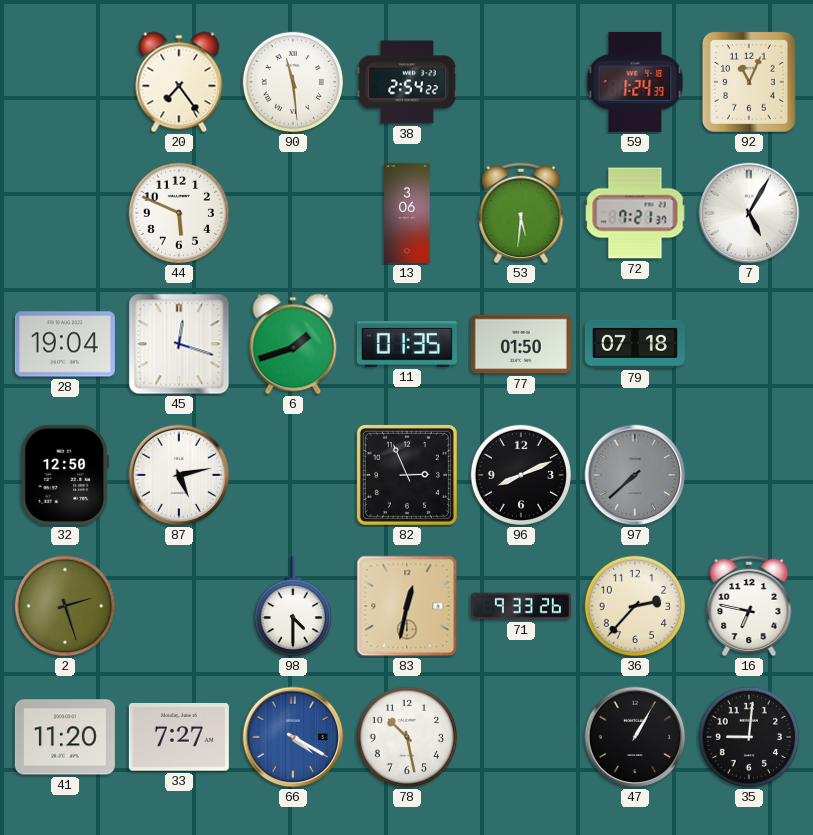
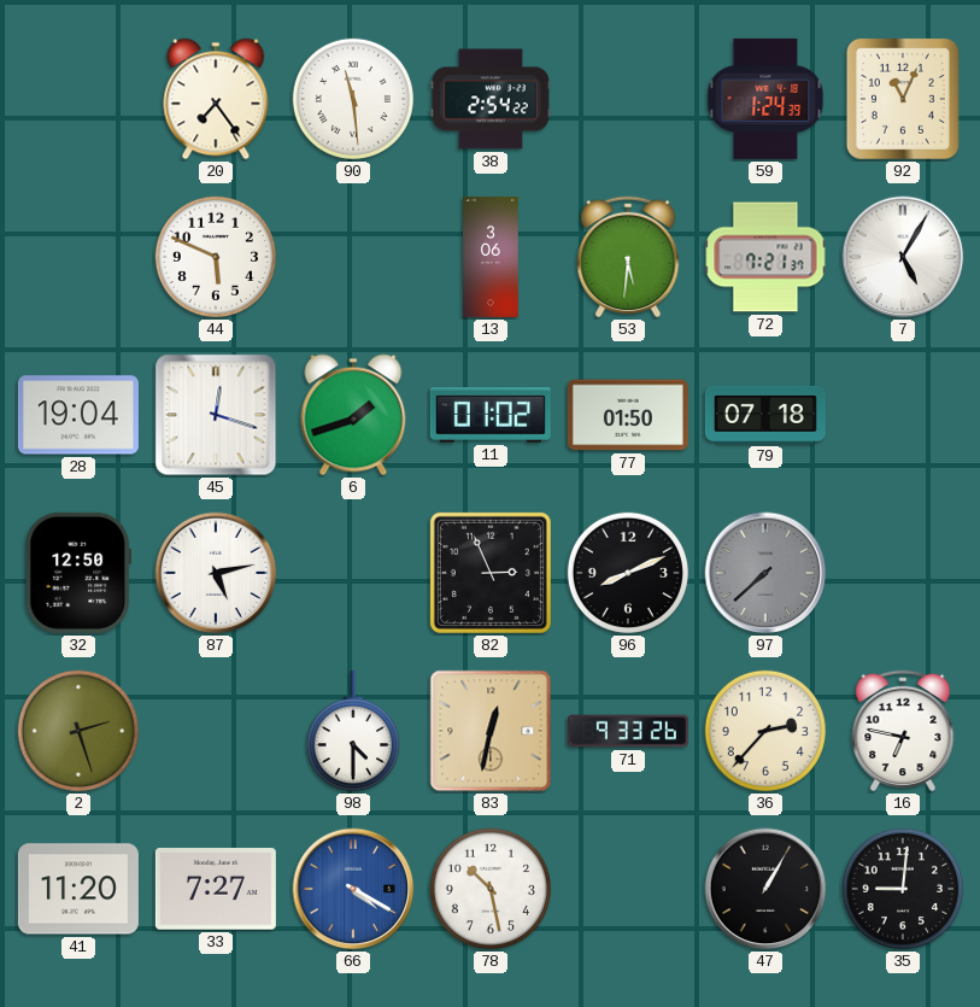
11: 01:35 -> 01:02
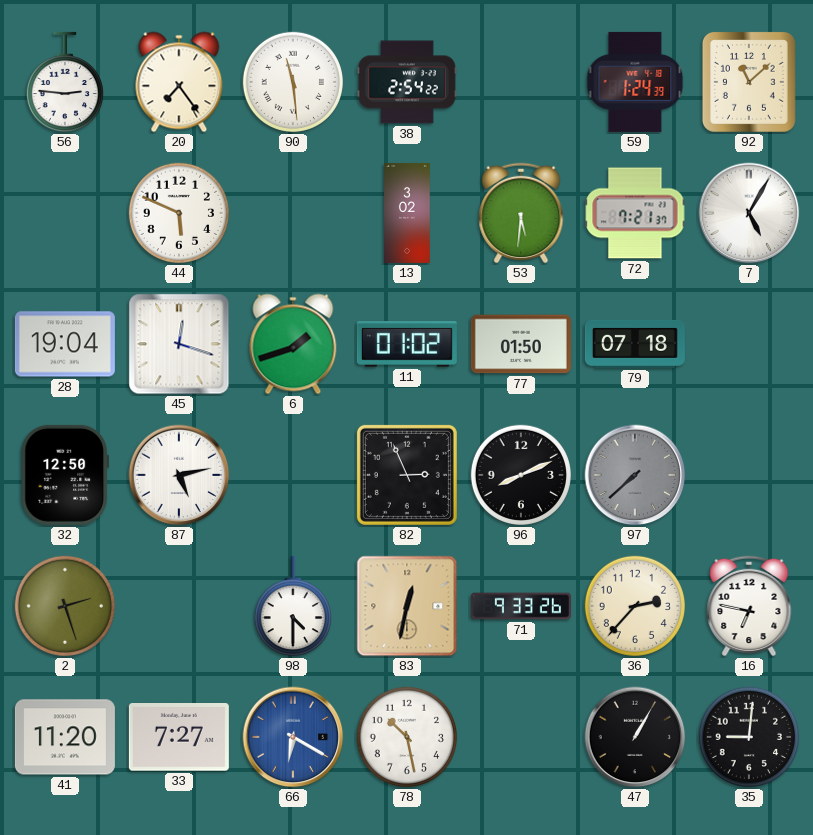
56: none -> 2:46
92: 11:04 -> 11:08
13: 3:06 -> 3:02
66: 4:20 -> 6:20
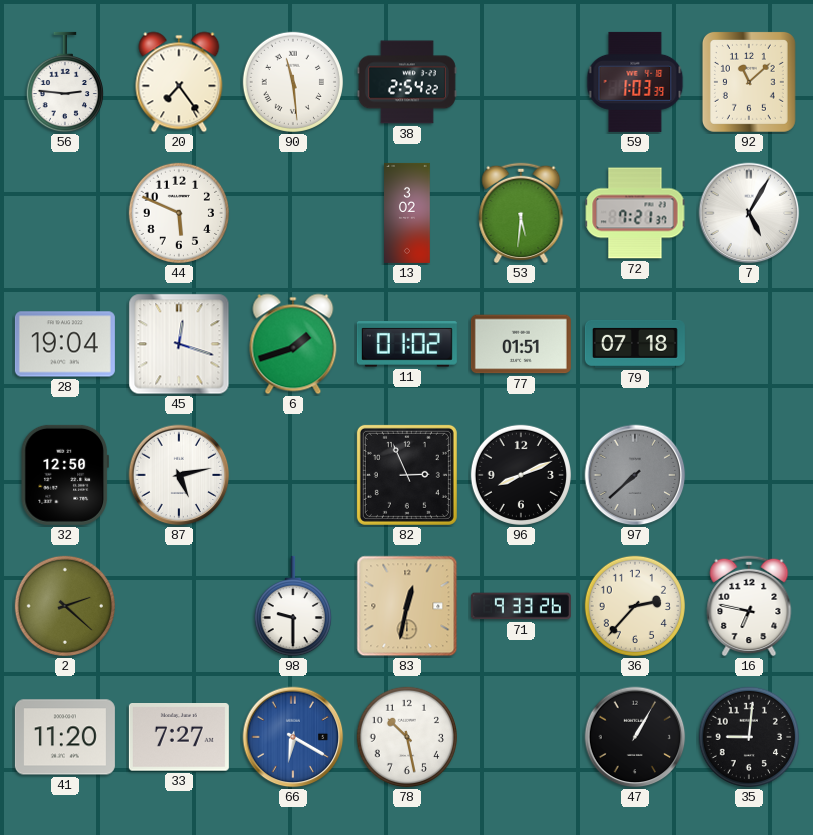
59: 1:24 -> 1:03
77: 01:50 -> 01:51
2: 2:27 -> 2:22
98: 4:30 -> 9:30
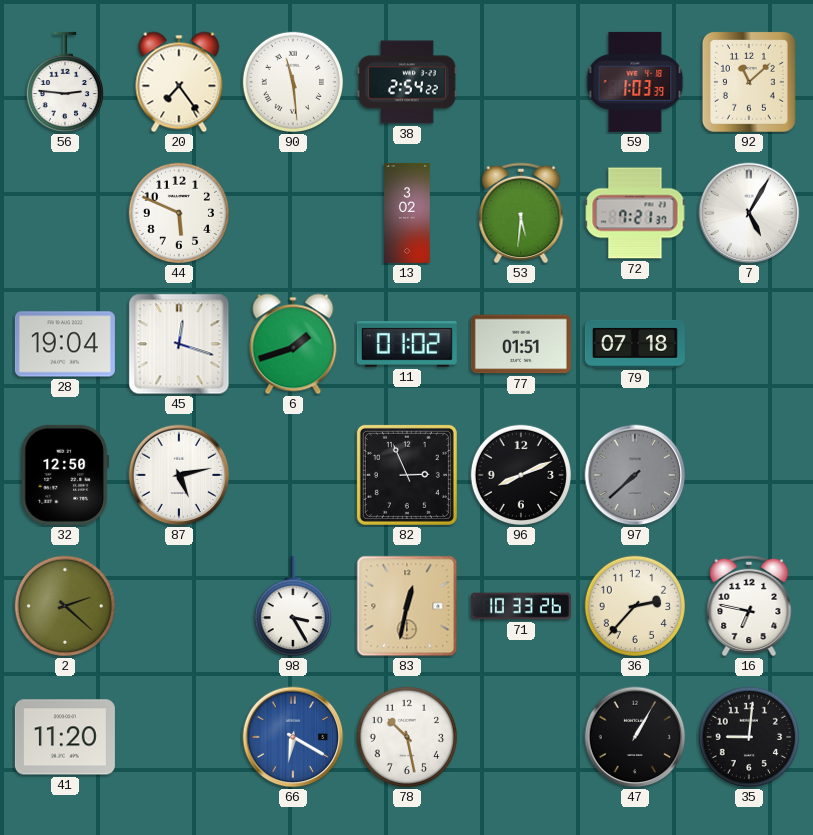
98: 9:30 -> 3:25
71: 9:33 -> 10:33
33: 7:27 -> none
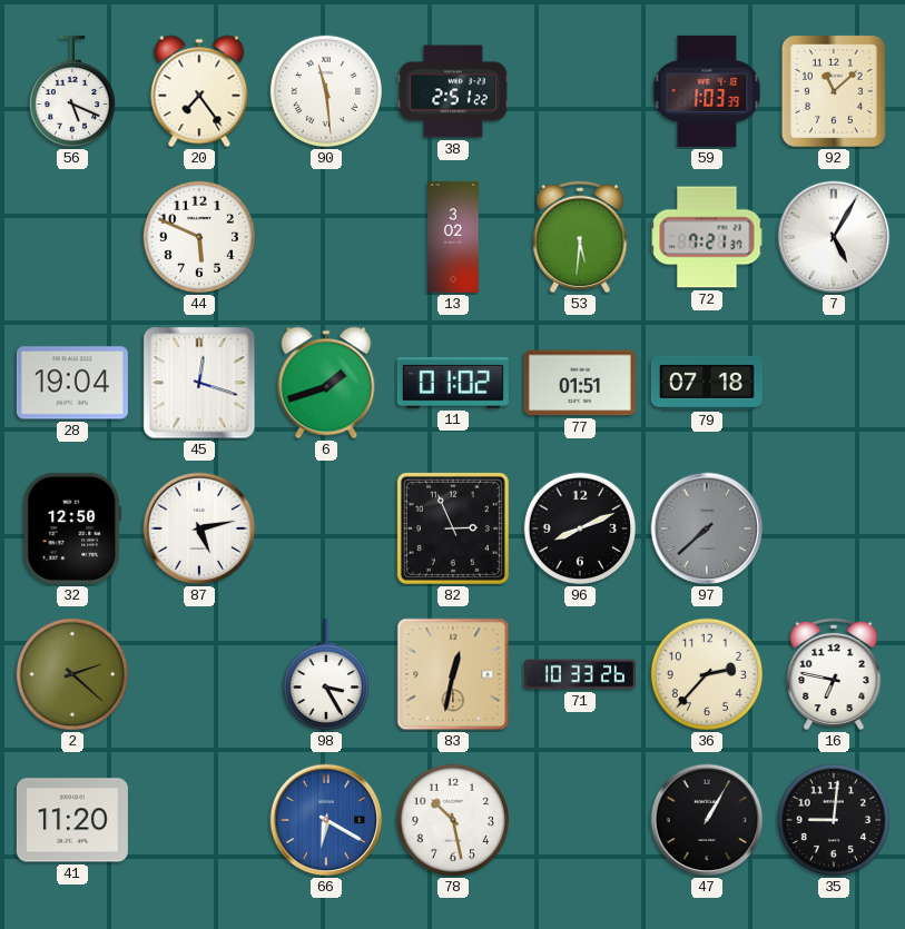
56: 2:46 -> 5:19
38: 2:54 -> 2:51
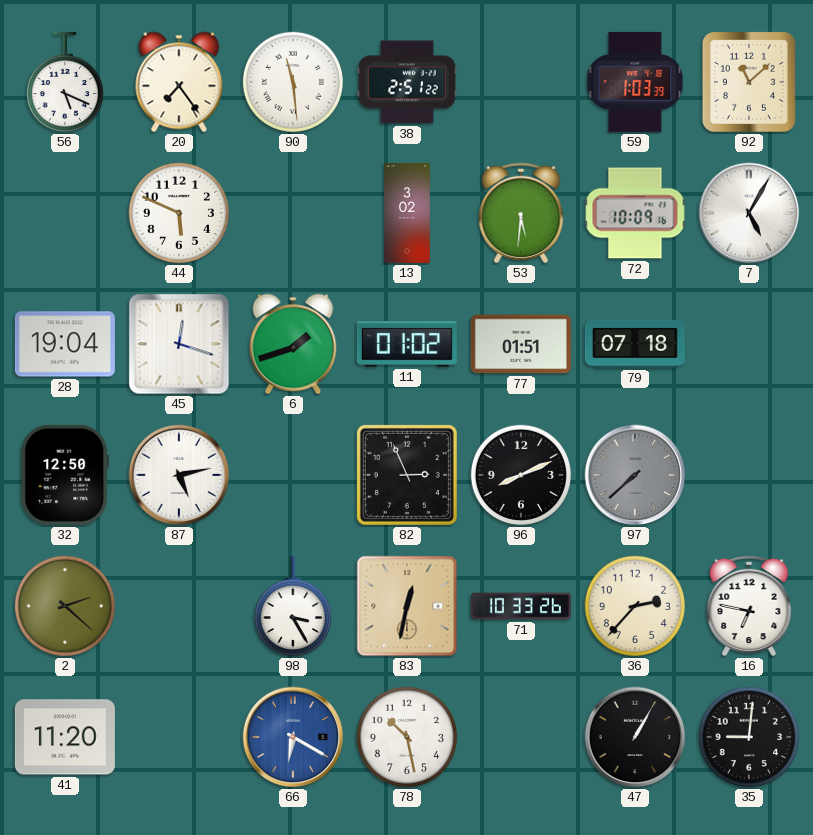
72: 7:21 -> 10:09
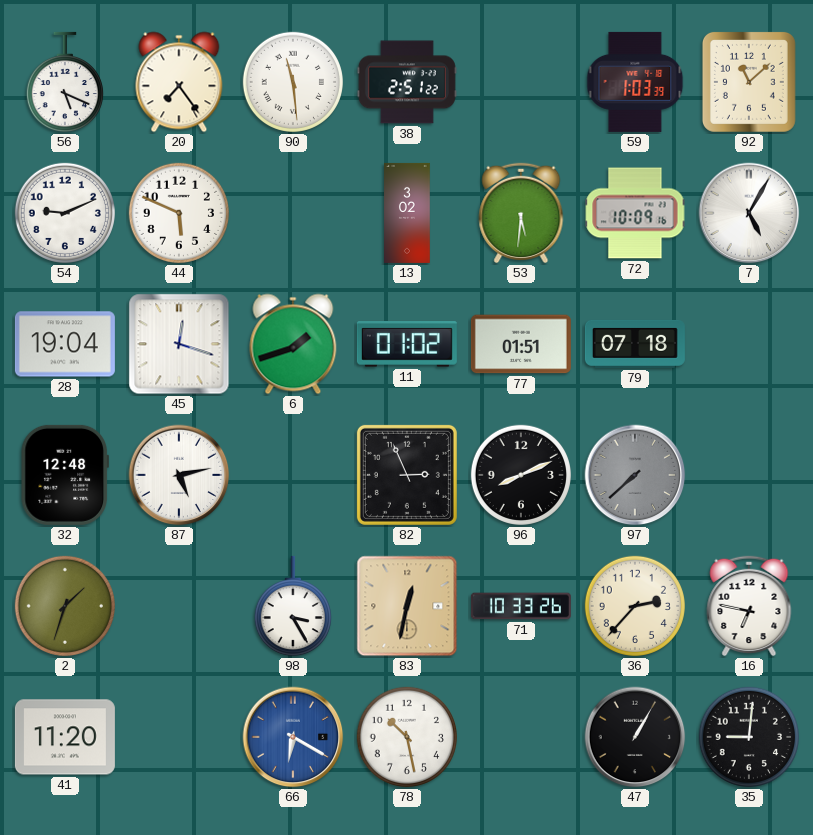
54: none -> 9:11
32: 12:50 -> 12:48
2: 2:22 -> 1:33
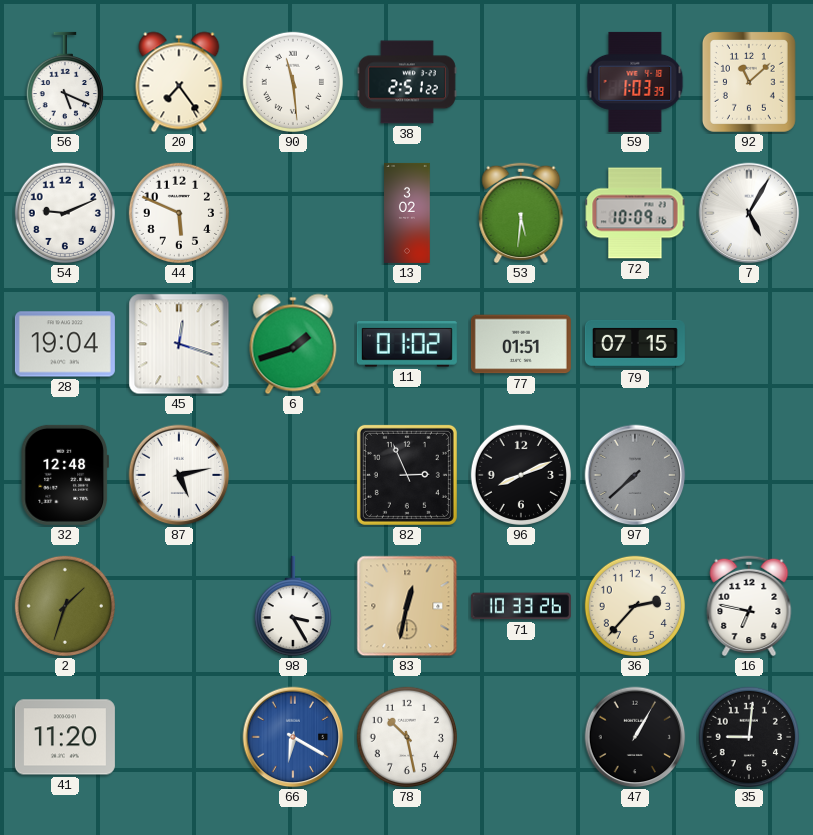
79: 07:18 -> 07:15
